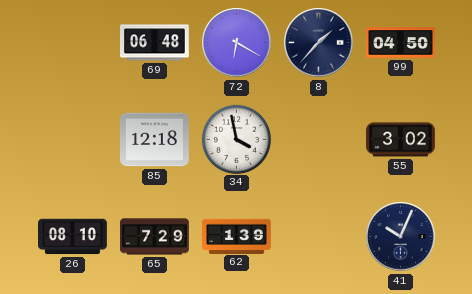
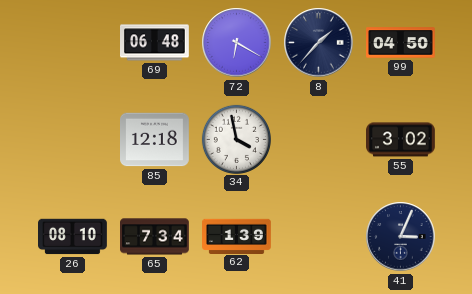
65: 7:29 -> 7:34
41: 10:04 -> 3:04
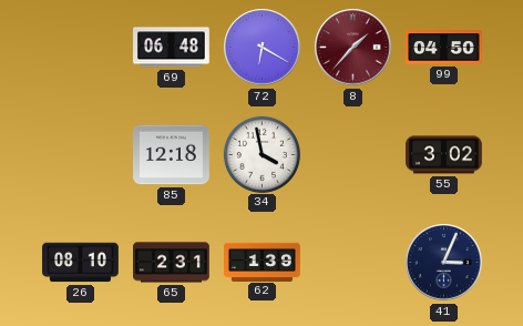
8 dial: navy -> burgundy
65: 7:34 -> 2:31
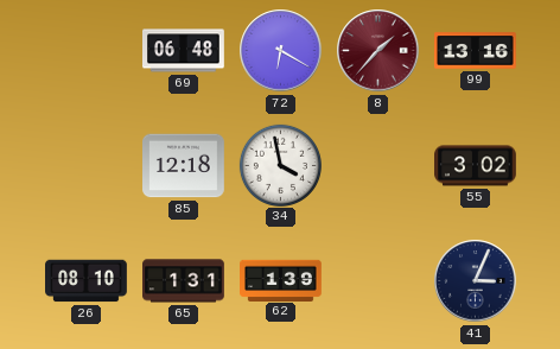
99: 04:50 -> 13:16
65: 2:31 -> 1:31
